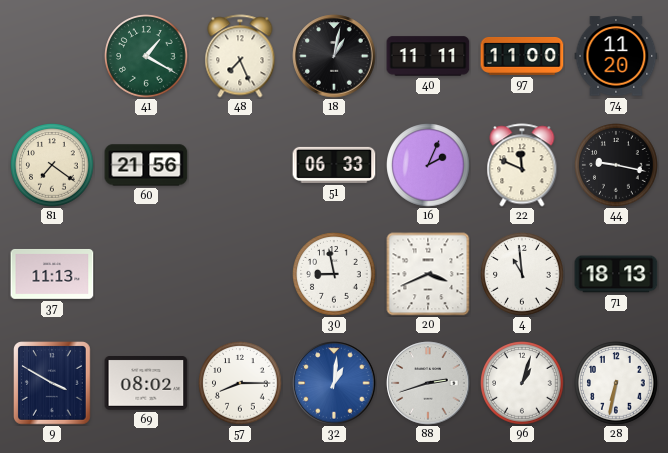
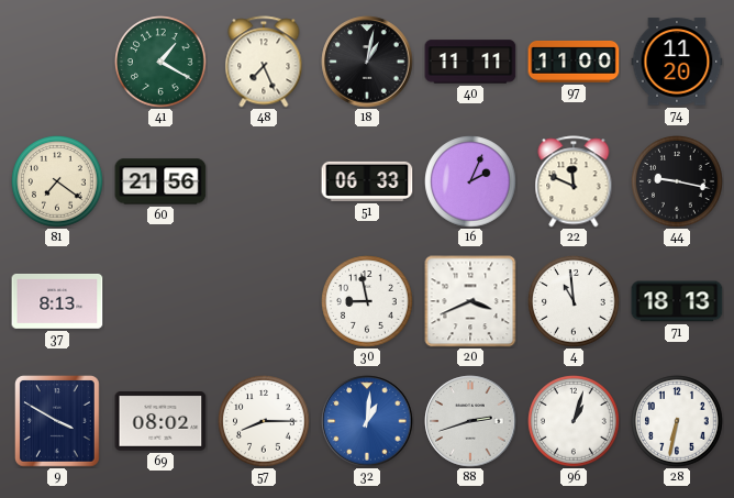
37: 11:13 -> 8:13
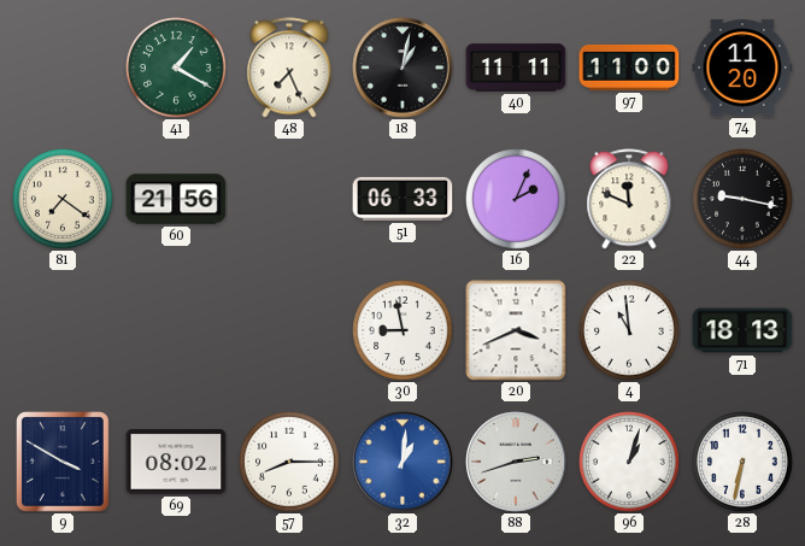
37: 8:13 -> none
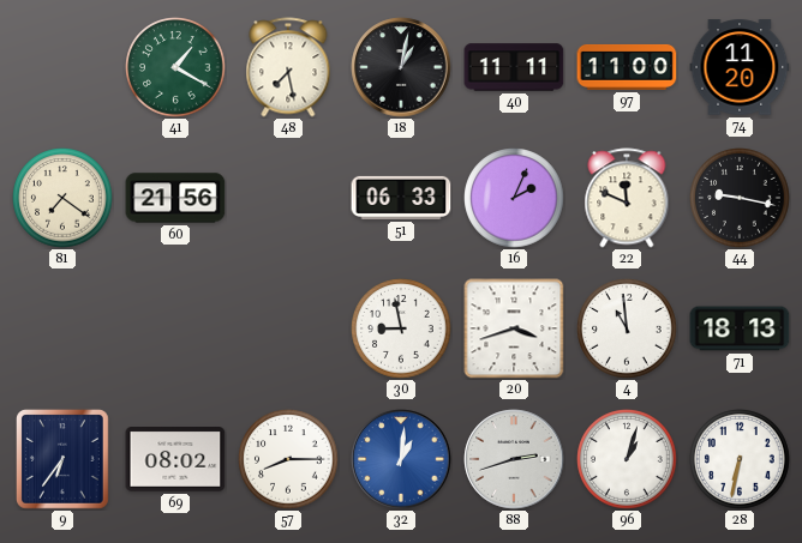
48: 7:26 -> 7:28
20: 3:41 -> 3:42
9: 3:50 -> 6:36
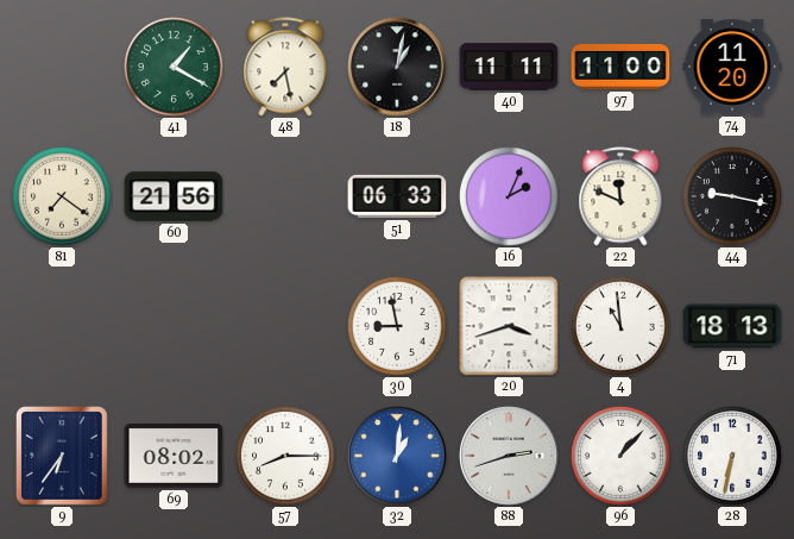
96: 1:03 -> 1:07
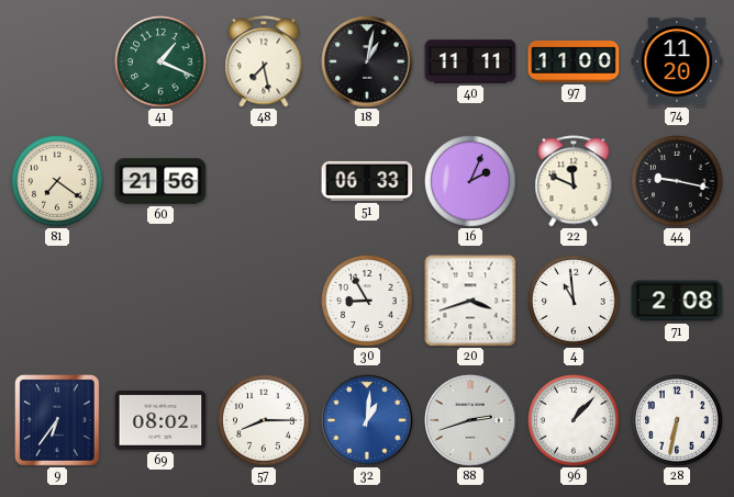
41: 1:20 -> 1:19
30: 8:58 -> 8:55
71: 18:13 -> 2:08
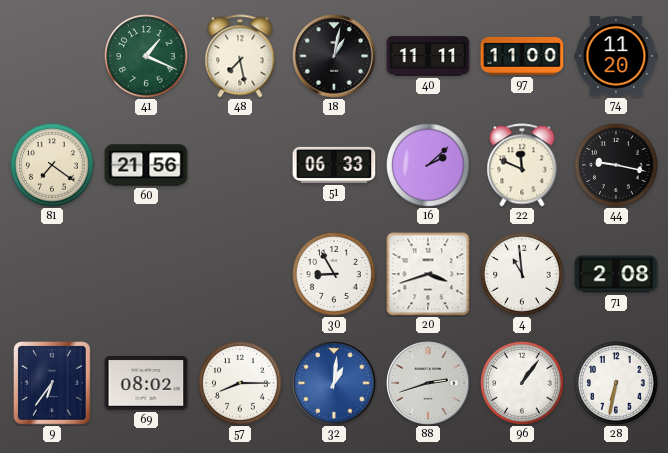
16: 2:04 -> 2:08
96: 1:07 -> 1:06
